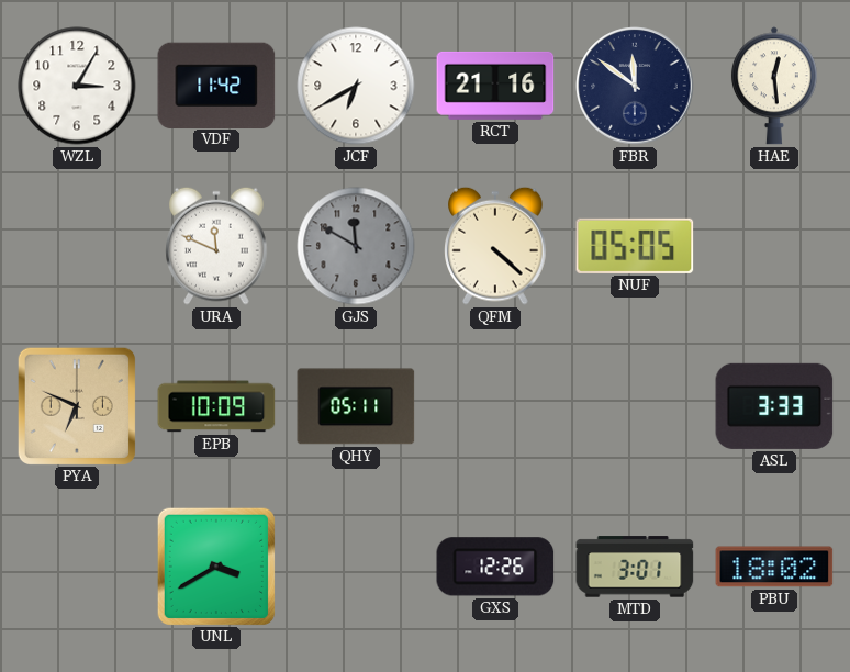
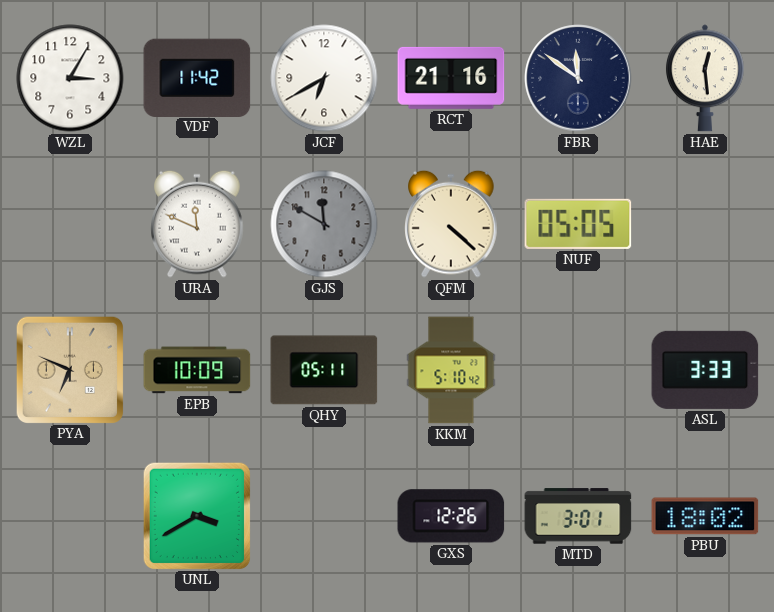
KKM: none -> 5:10
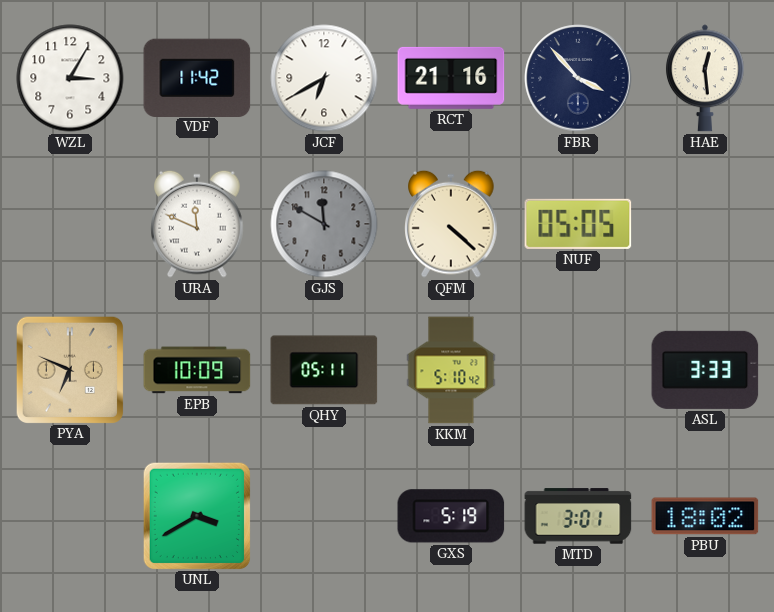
FBR: 11:51 -> 3:53
GXS: 12:26 -> 5:19
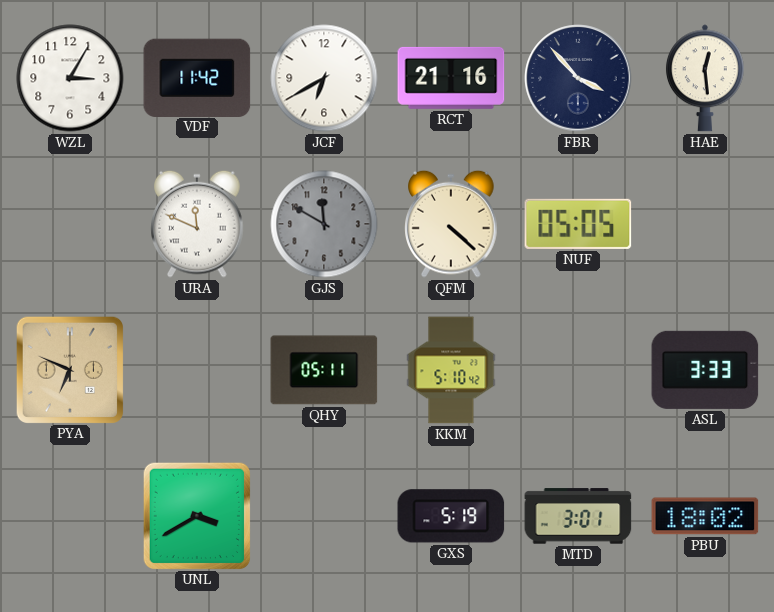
EPB: 10:09 -> none
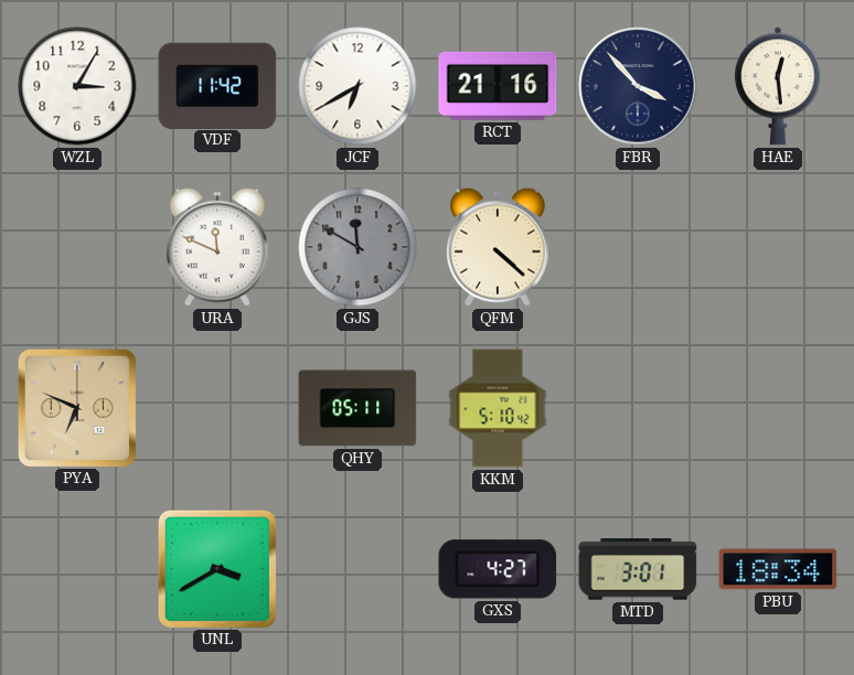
NUF: 05:05 -> none
ASL: 3:33 -> none
GXS: 5:19 -> 4:27
PBU: 18:02 -> 18:34
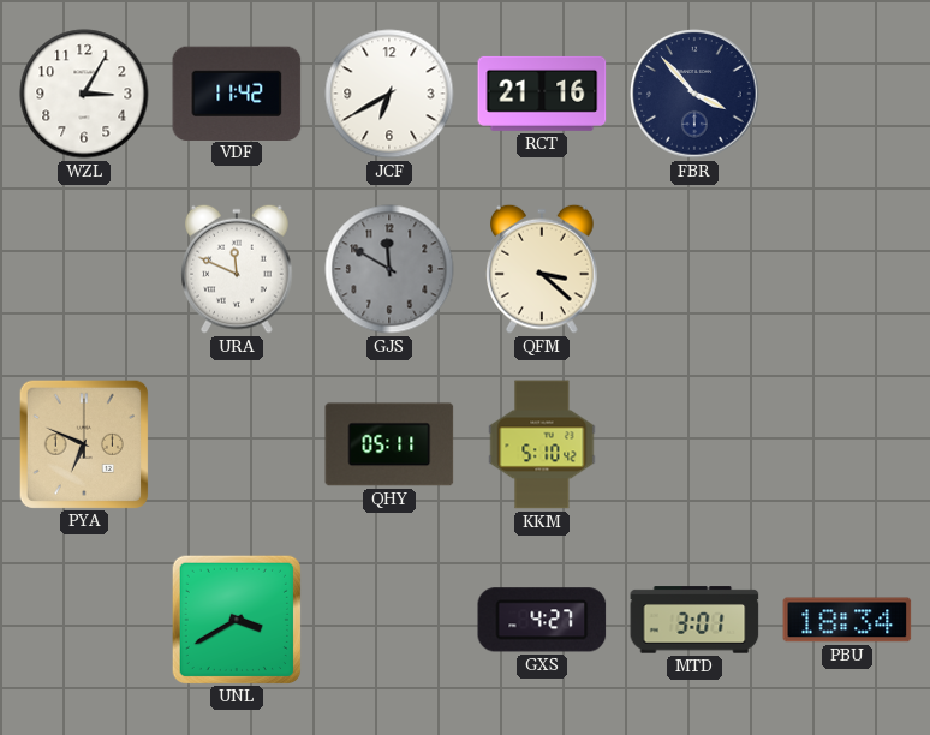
HAE: 12:29 -> none
QFM: 4:22 -> 3:22
